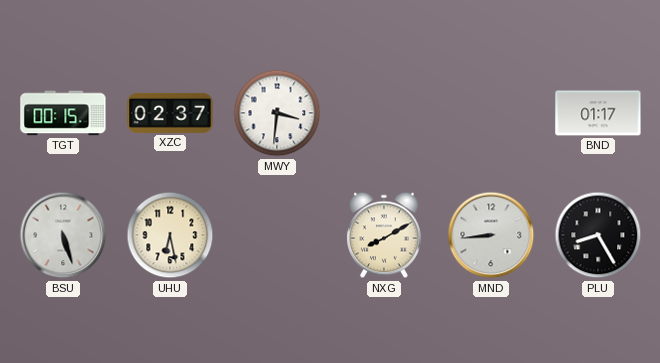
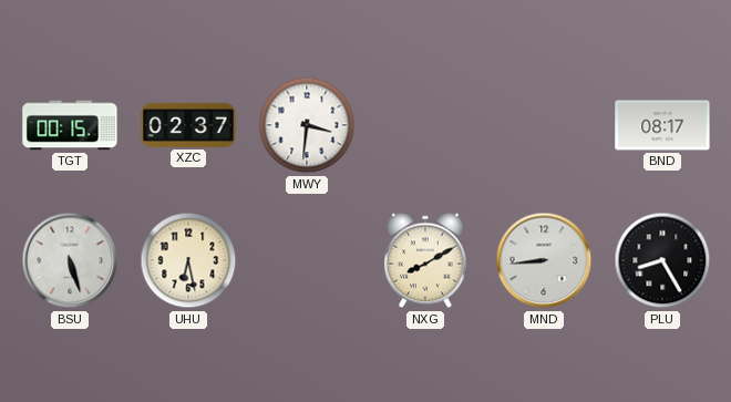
BND: 01:17 -> 08:17
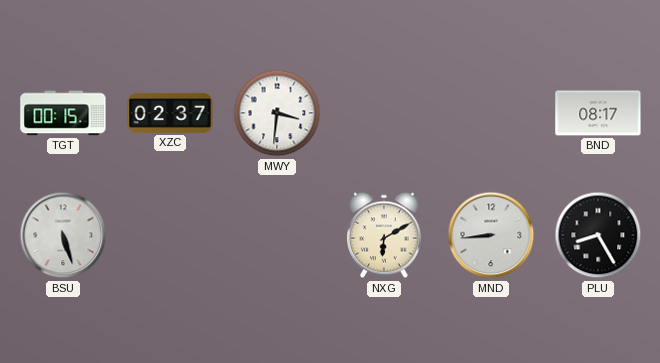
UHU: 6:28 -> none
NXG: 8:10 -> 6:10
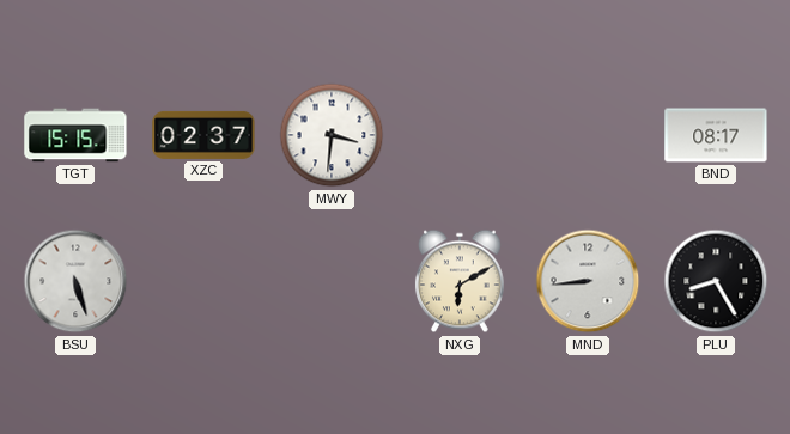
TGT: 00:15 -> 15:15
